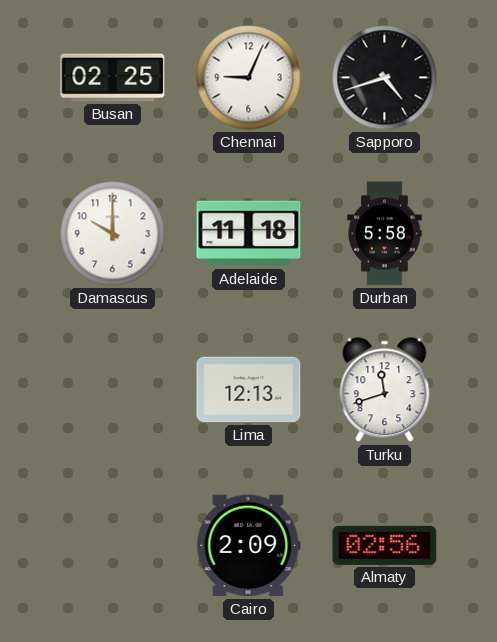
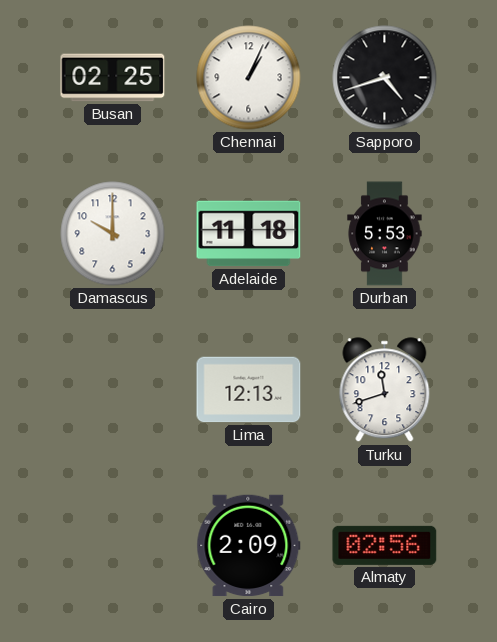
Chennai: 9:04 -> 1:04
Durban: 5:58 -> 5:53
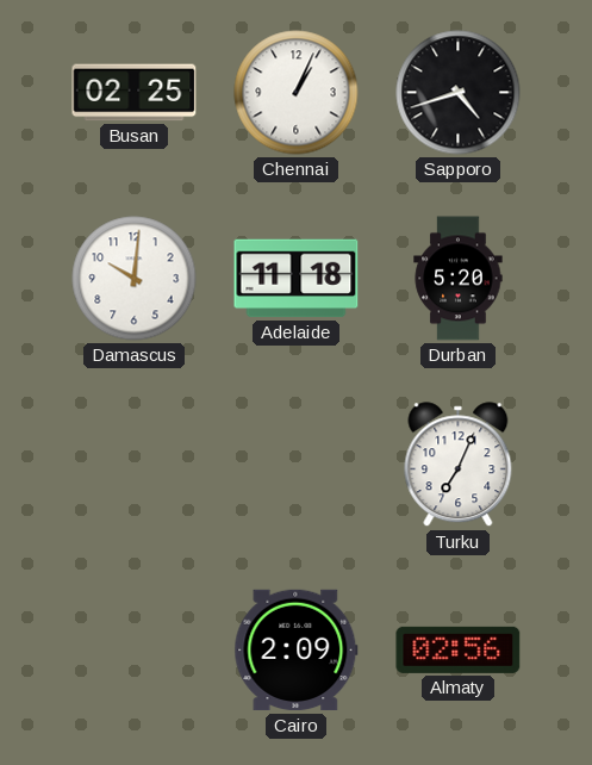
Damascus: 10:00 -> 10:01
Durban: 5:53 -> 5:20
Lima: 12:13 -> none
Turku: 11:42 -> 7:04
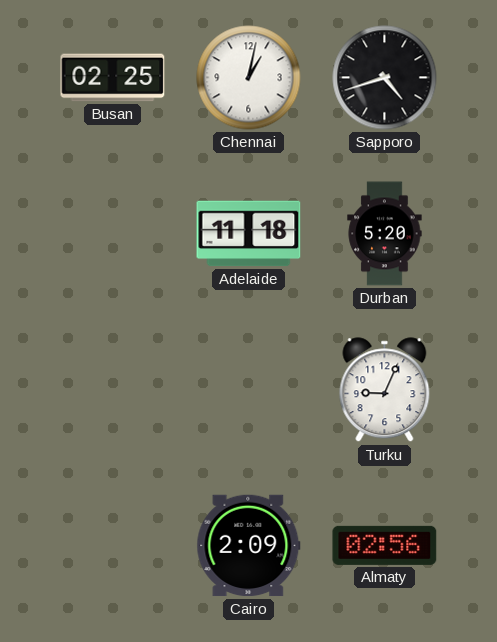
Chennai: 1:04 -> 1:02
Damascus: 10:01 -> none
Turku: 7:04 -> 9:04
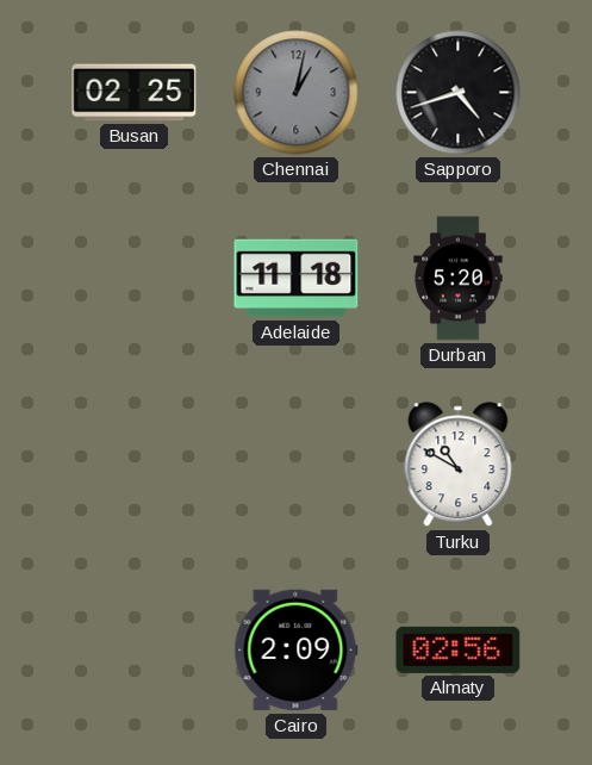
Chennai dial: white -> grey
Turku: 9:04 -> 10:50
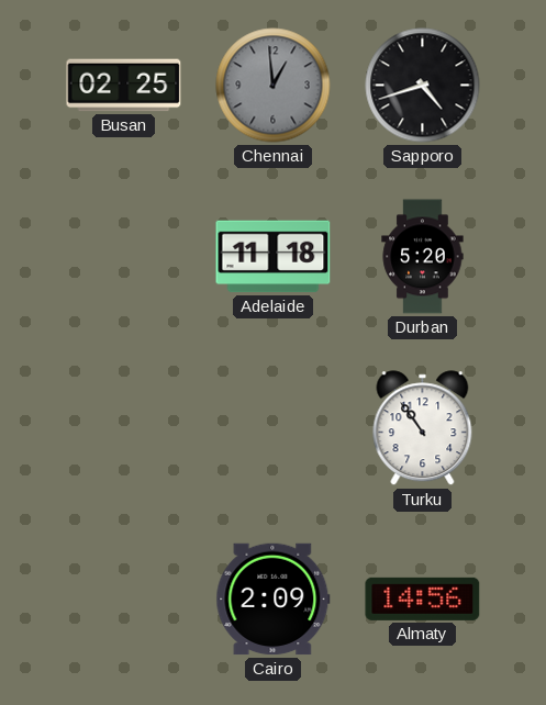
Chennai: 1:02 -> 12:59
Turku: 10:50 -> 10:54
Almaty: 02:56 -> 14:56
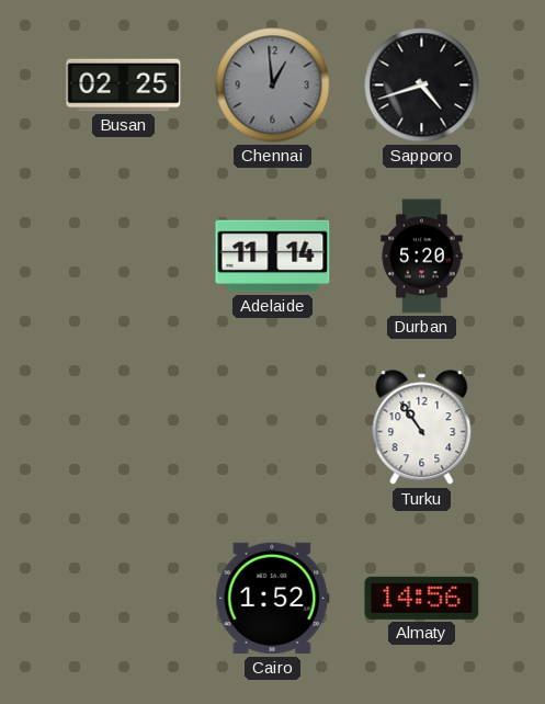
Adelaide: 11:18 -> 11:14
Cairo: 2:09 -> 1:52
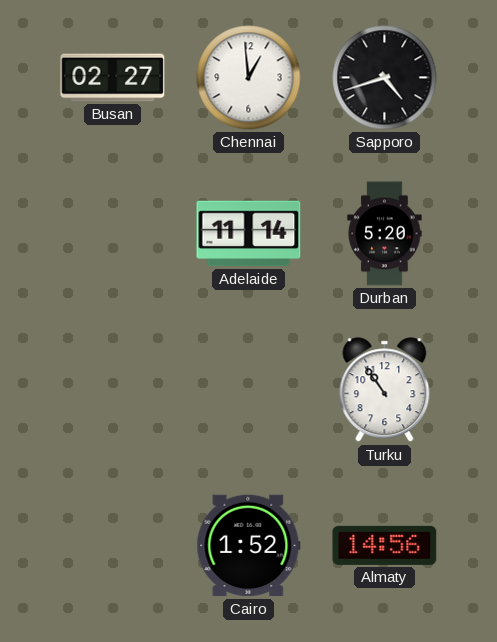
Busan: 02:25 -> 02:27
Chennai dial: grey -> white
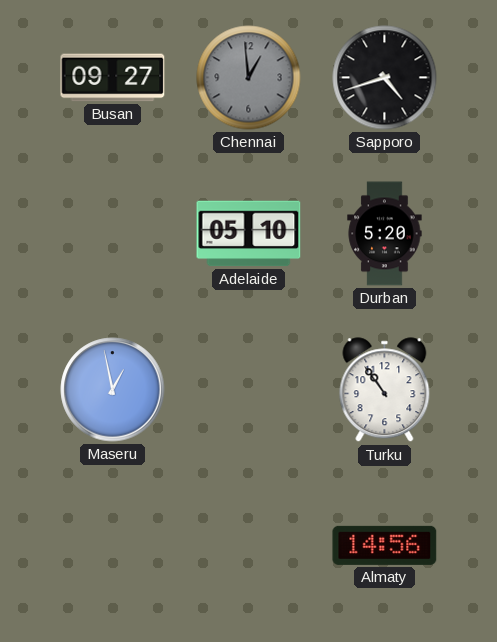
Busan: 02:27 -> 09:27
Chennai dial: white -> grey
Adelaide: 11:14 -> 05:10
Maseru: none -> 12:58
Cairo: 1:52 -> none
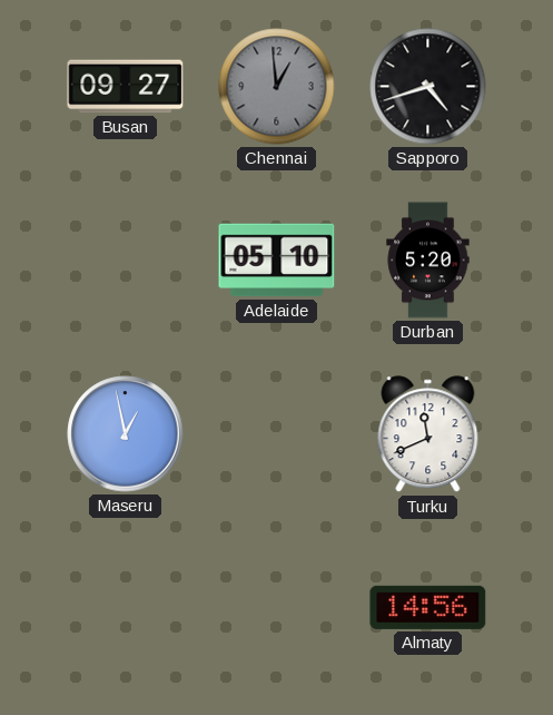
Turku: 10:54 -> 11:41
